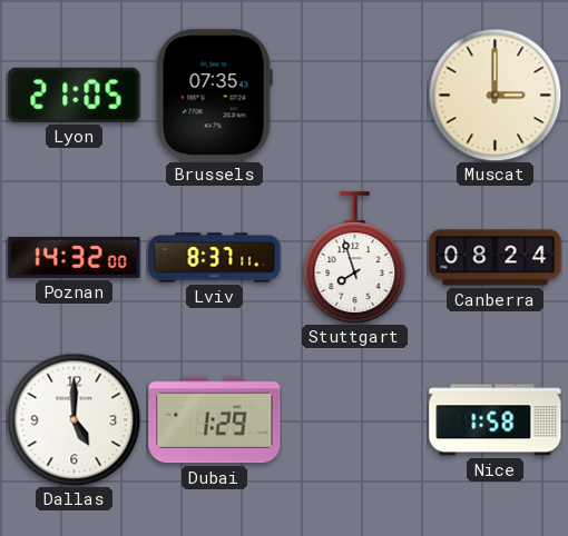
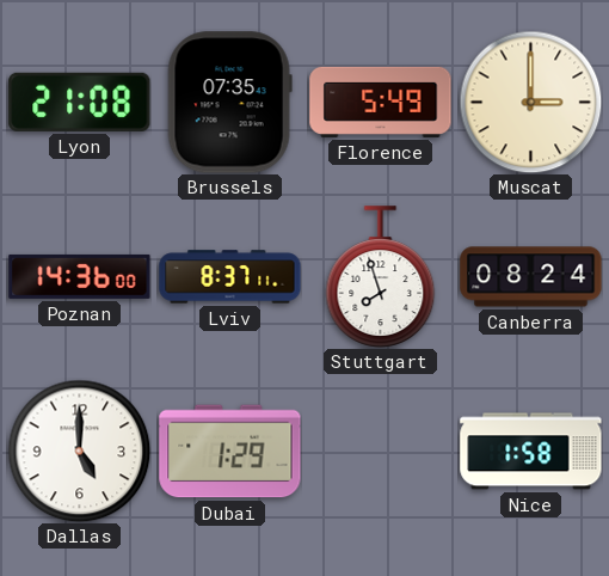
Lyon: 21:05 -> 21:08
Florence: none -> 5:49
Poznan: 14:32 -> 14:36
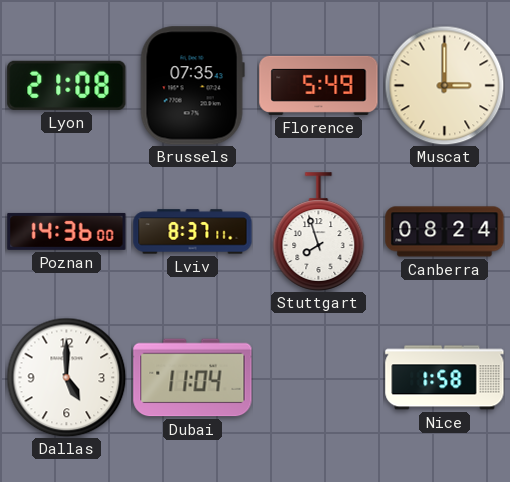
Dubai: 1:29 -> 11:04
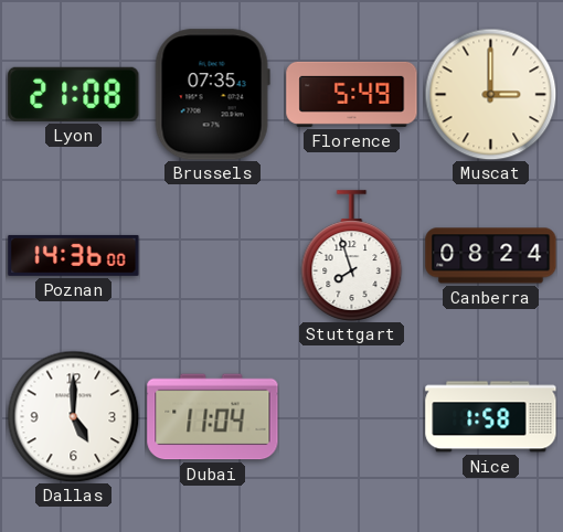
Lviv: 8:37 -> none
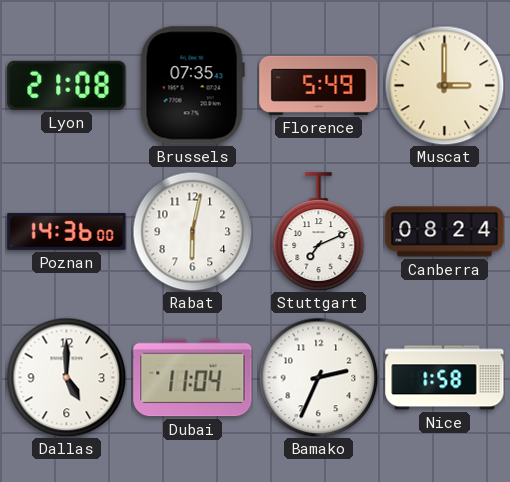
Rabat: none -> 6:02
Stuttgart: 7:57 -> 7:11
Bamako: none -> 2:34
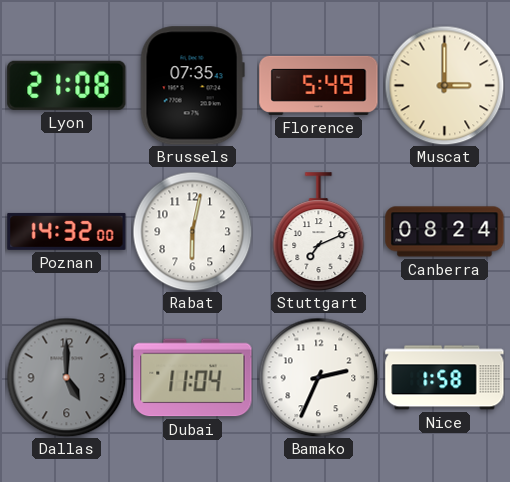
Poznan: 14:36 -> 14:32
Dallas dial: white -> grey
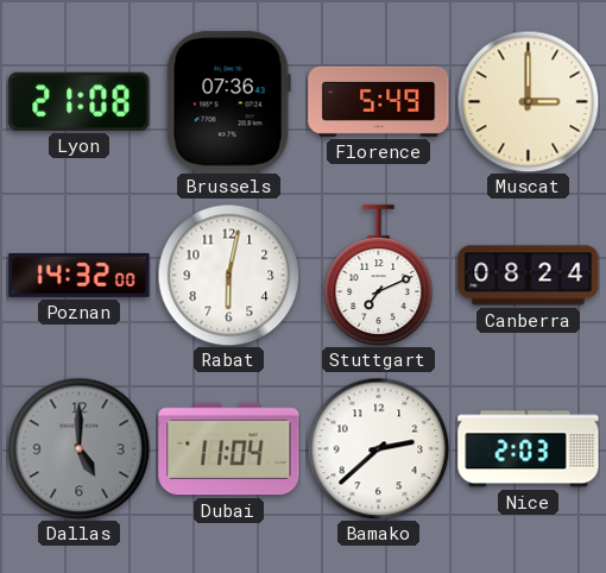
Brussels: 07:35 -> 07:36
Bamako: 2:34 -> 2:38
Nice: 1:58 -> 2:03
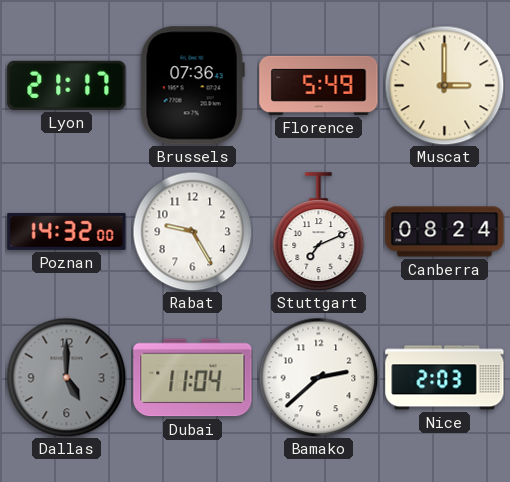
Lyon: 21:08 -> 21:17
Rabat: 6:02 -> 9:25
